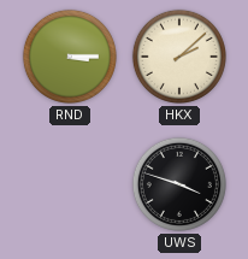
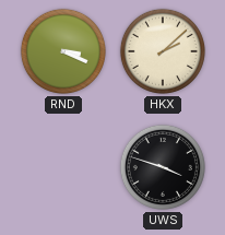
RND: 3:15 -> 3:19
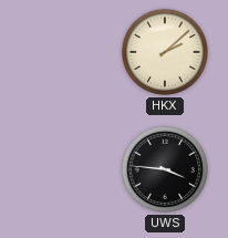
RND: 3:19 -> none
UWS: 3:48 -> 3:46
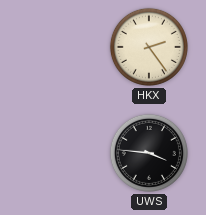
HKX: 2:08 -> 2:24
